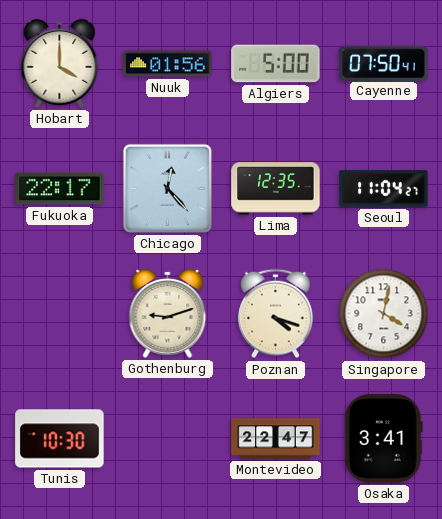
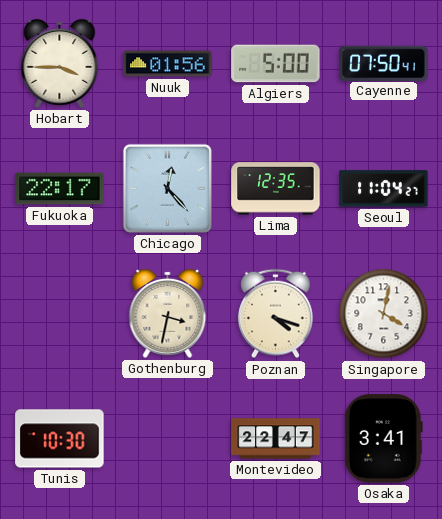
Hobart: 4:00 -> 3:45
Gothenburg: 9:12 -> 3:32
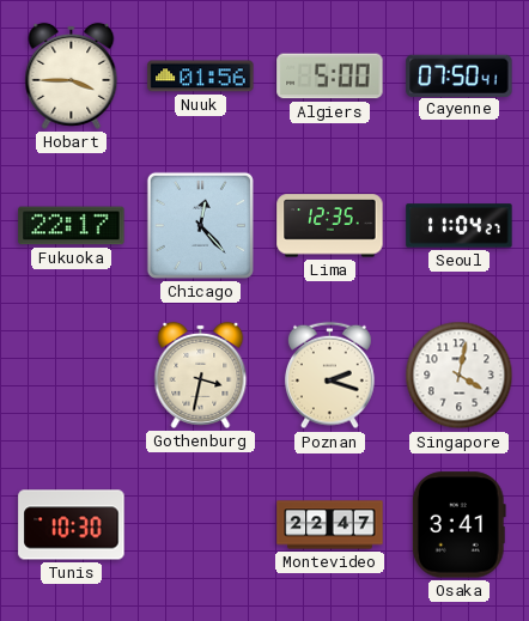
Poznan: 4:18 -> 2:18
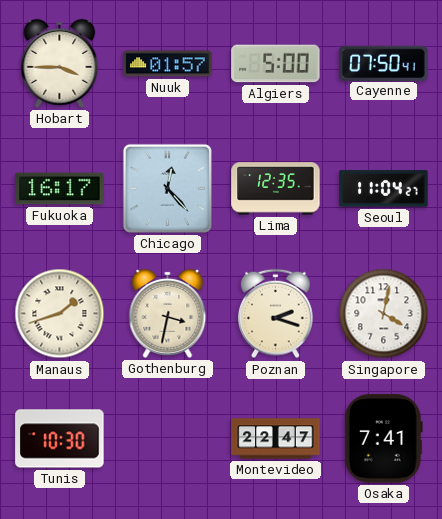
Nuuk: 01:56 -> 01:57
Fukuoka: 22:17 -> 16:17
Manaus: none -> 1:42
Osaka: 3:41 -> 7:41
